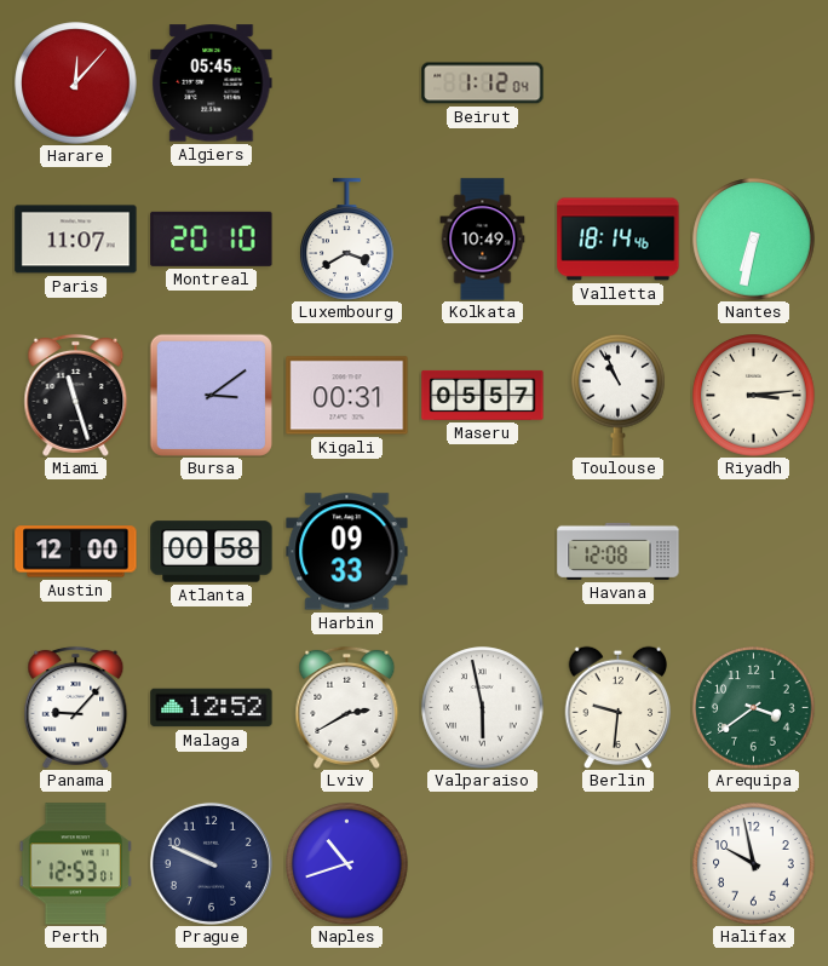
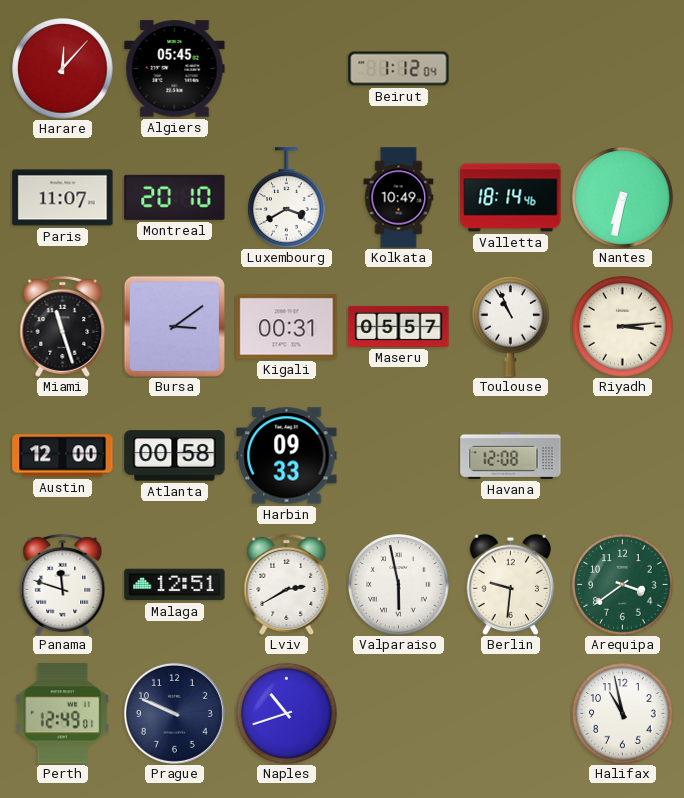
Panama: 9:07 -> 11:48
Malaga: 12:52 -> 12:51
Perth: 12:53 -> 12:49
Halifax: 9:58 -> 10:58
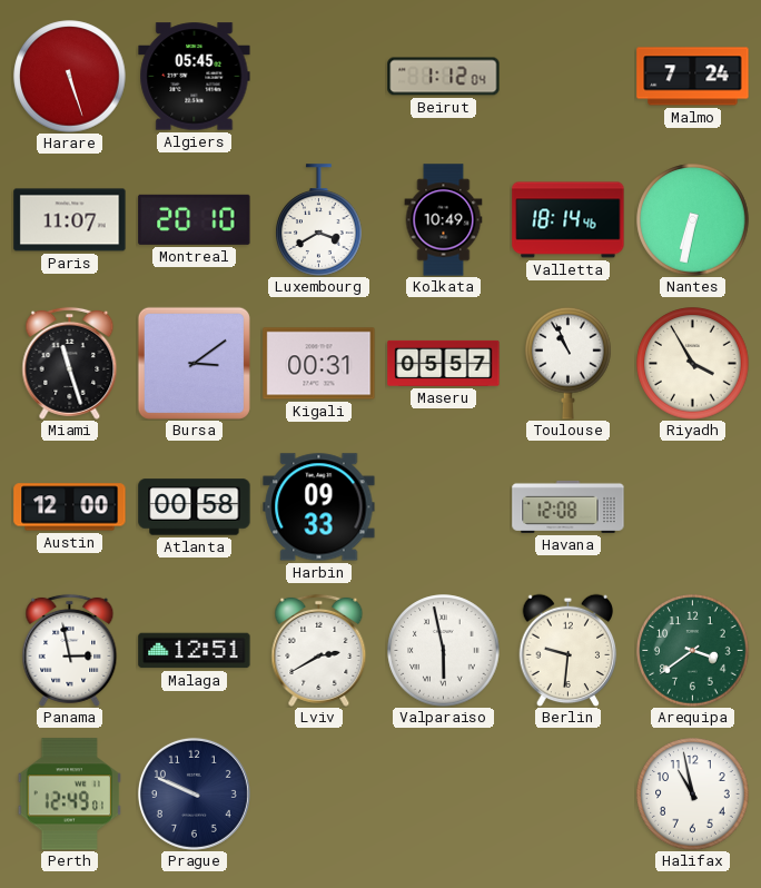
Harare: 12:07 -> 5:27
Malmo: none -> 7:24
Riyadh: 3:14 -> 3:55
Panama: 11:48 -> 2:58
Naples: 10:42 -> none
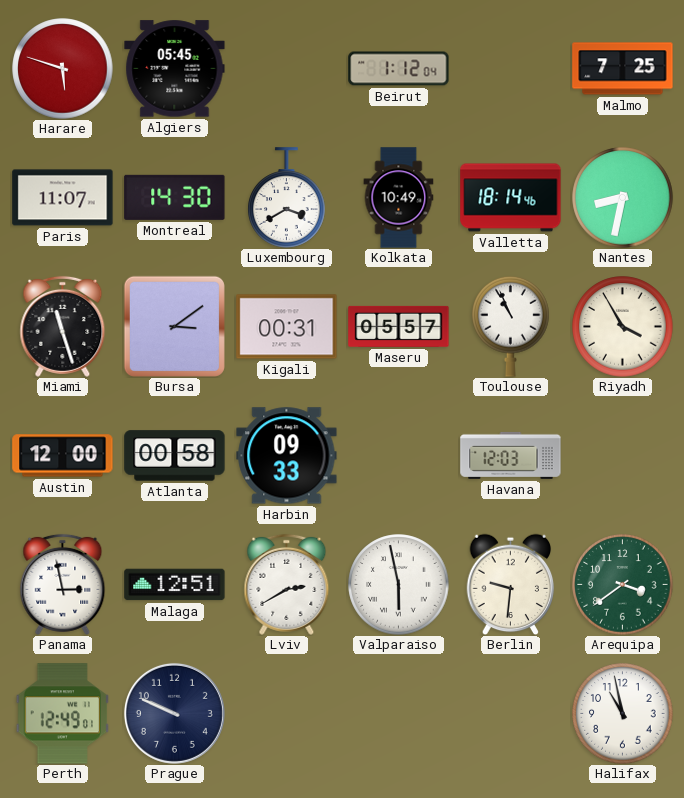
Harare: 5:27 -> 5:48
Malmo: 7:24 -> 7:25
Montreal: 20:10 -> 14:30
Nantes: 6:32 -> 8:32
Havana: 12:08 -> 12:03
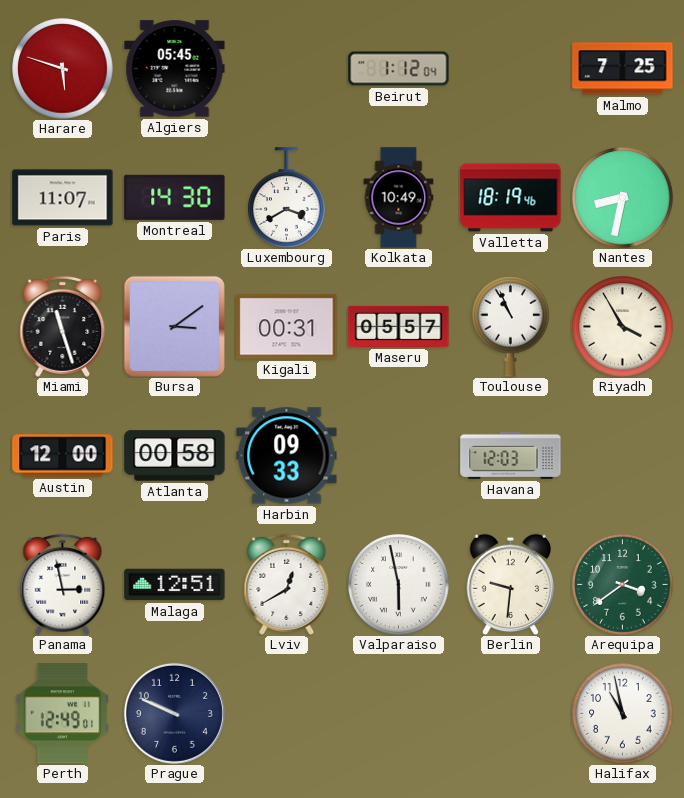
Valletta: 18:14 -> 18:19
Lviv: 2:40 -> 12:40
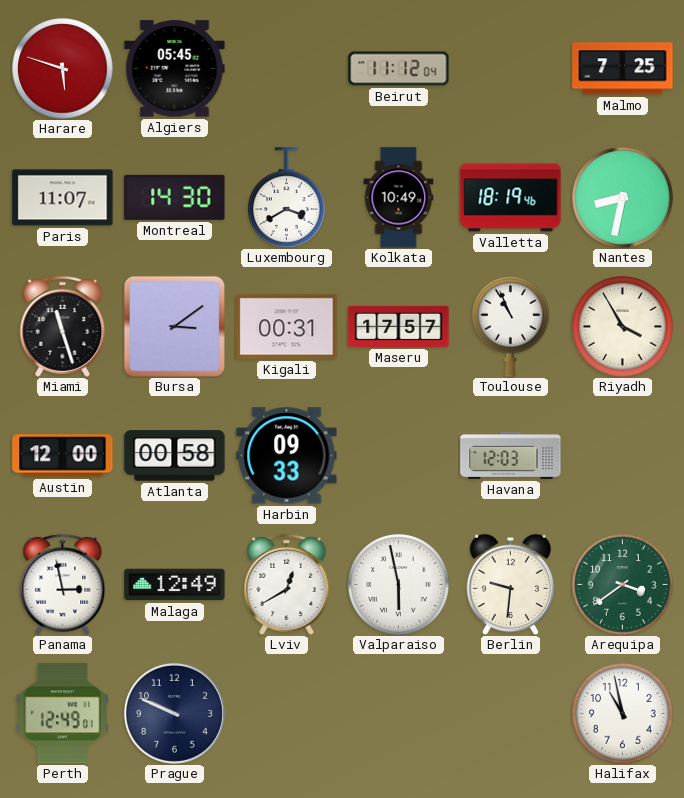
Beirut: 1:12 -> 11:12
Maseru: 05:57 -> 17:57
Malaga: 12:51 -> 12:49
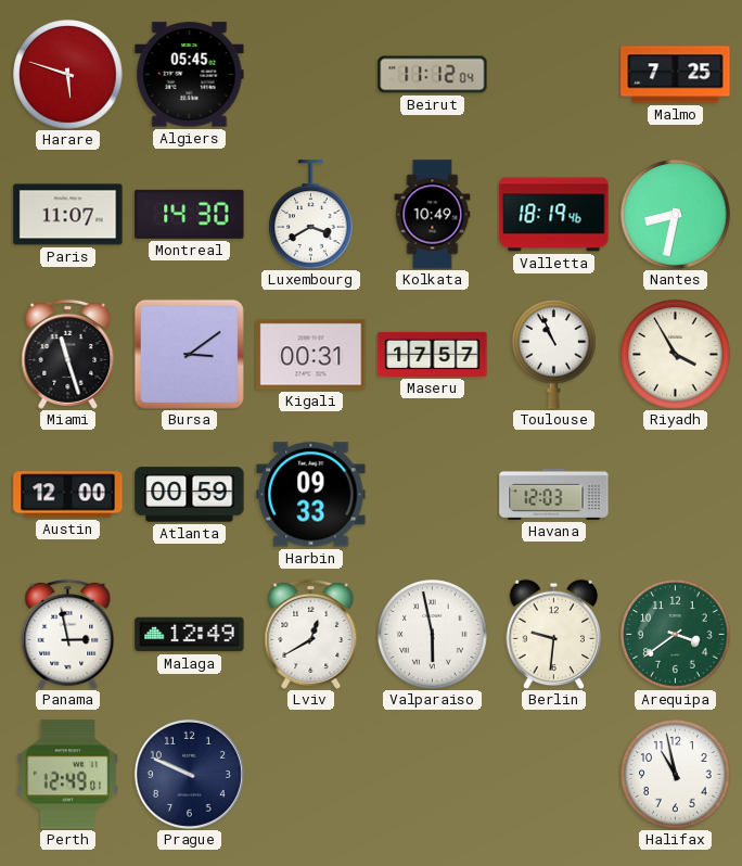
Atlanta: 00:58 -> 00:59
